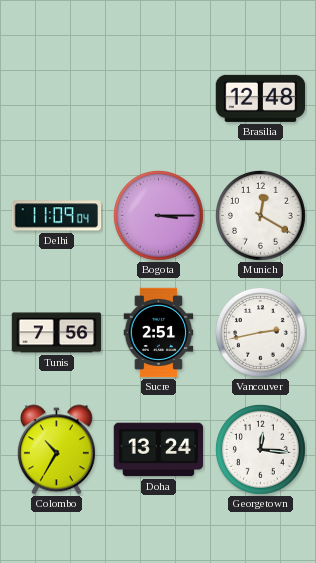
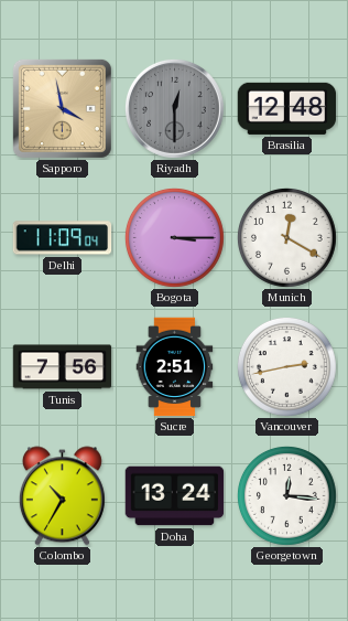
Sapporo: none -> 3:58
Riyadh: none -> 12:30
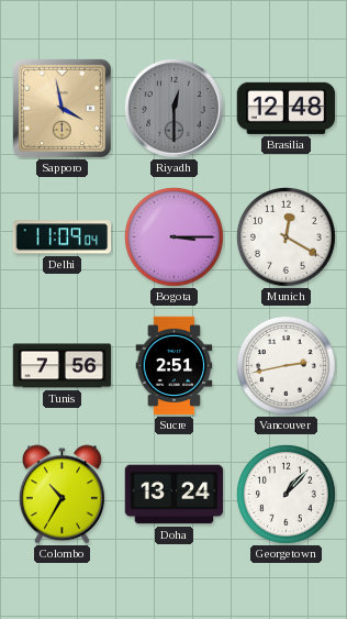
Georgetown: 12:16 -> 1:07
